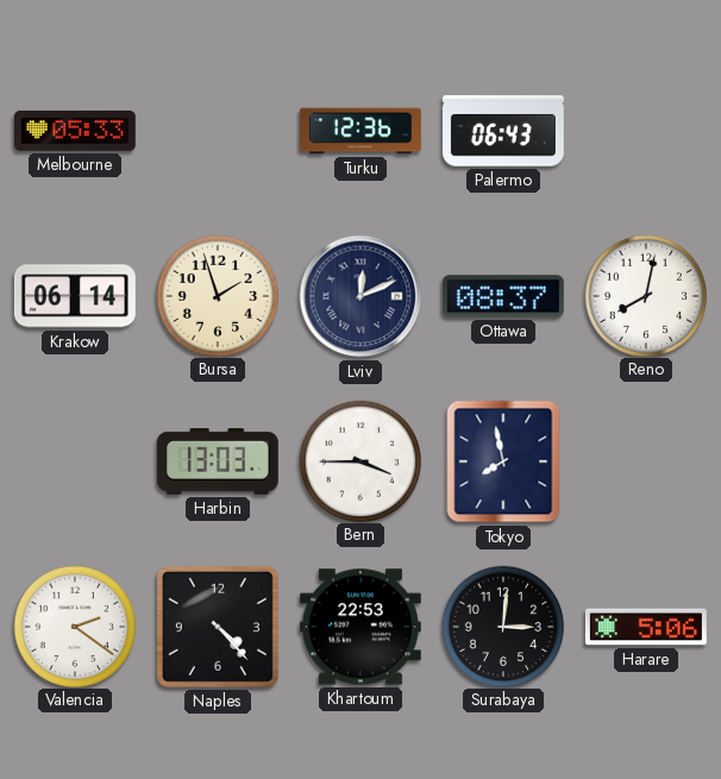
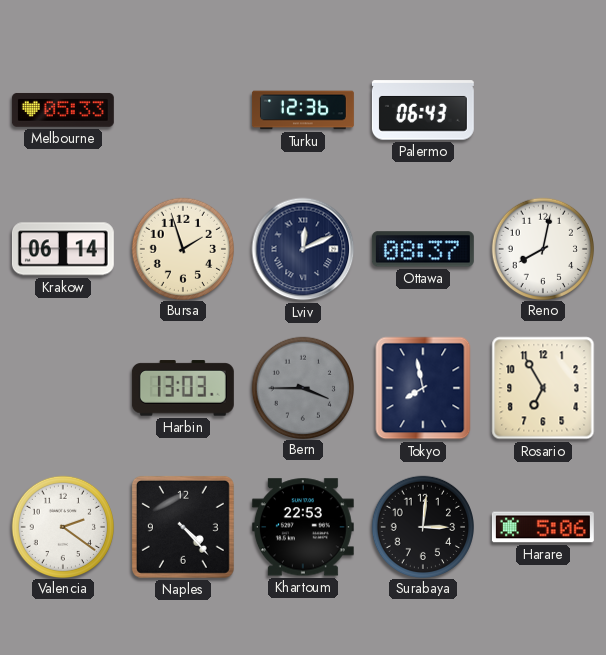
Bern dial: white -> grey
Rosario: none -> 6:55
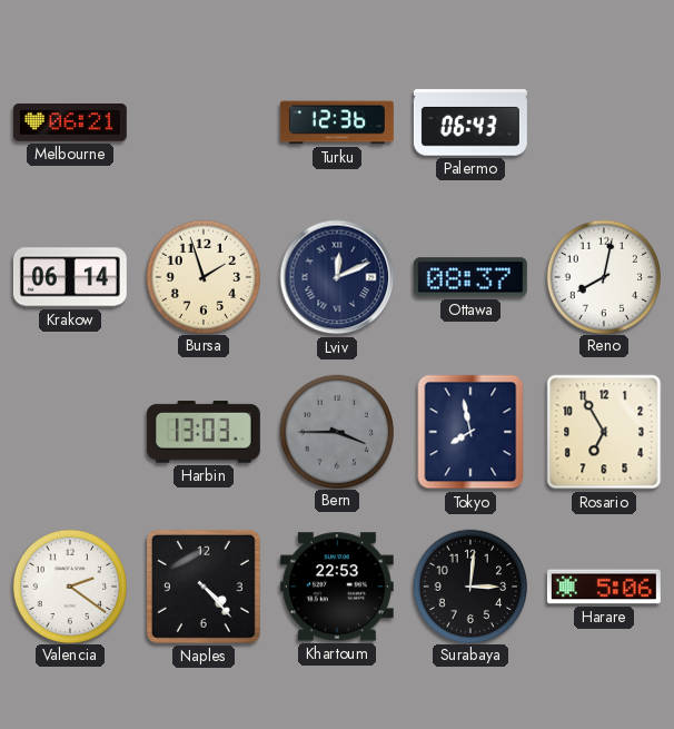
Melbourne: 05:33 -> 06:21
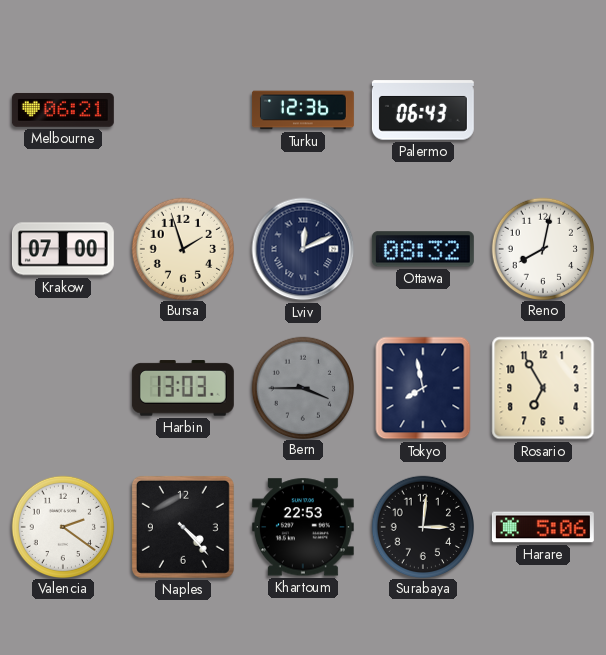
Krakow: 06:14 -> 07:00
Ottawa: 08:37 -> 08:32
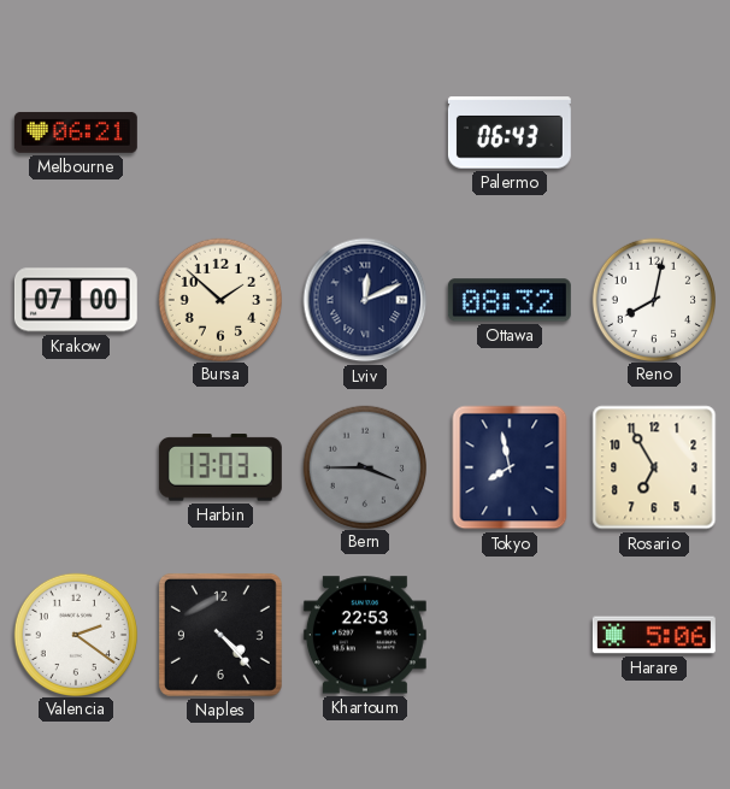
Turku: 12:36 -> none
Bursa: 1:57 -> 1:52
Surabaya: 3:01 -> none
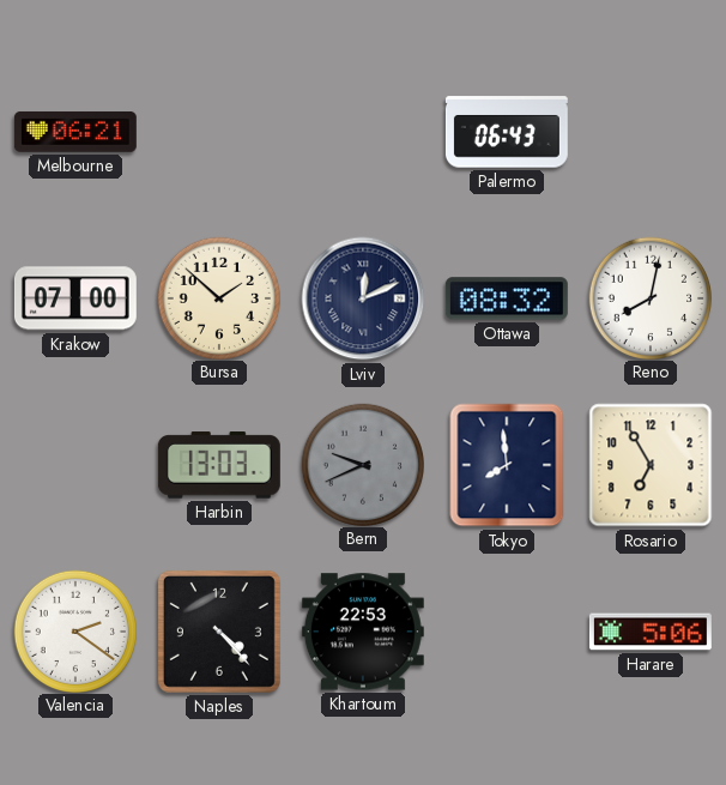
Bern: 3:45 -> 9:41
Tokyo: 7:58 -> 7:59
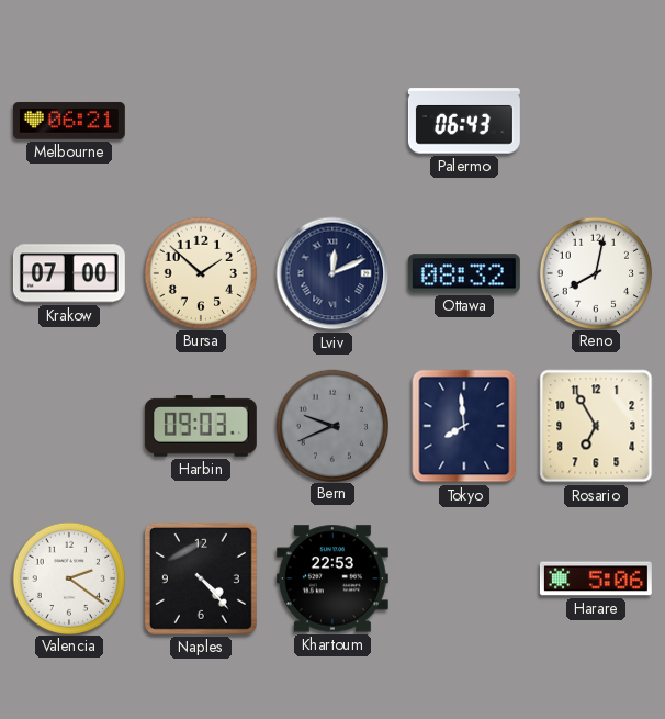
Harbin: 13:03 -> 09:03
